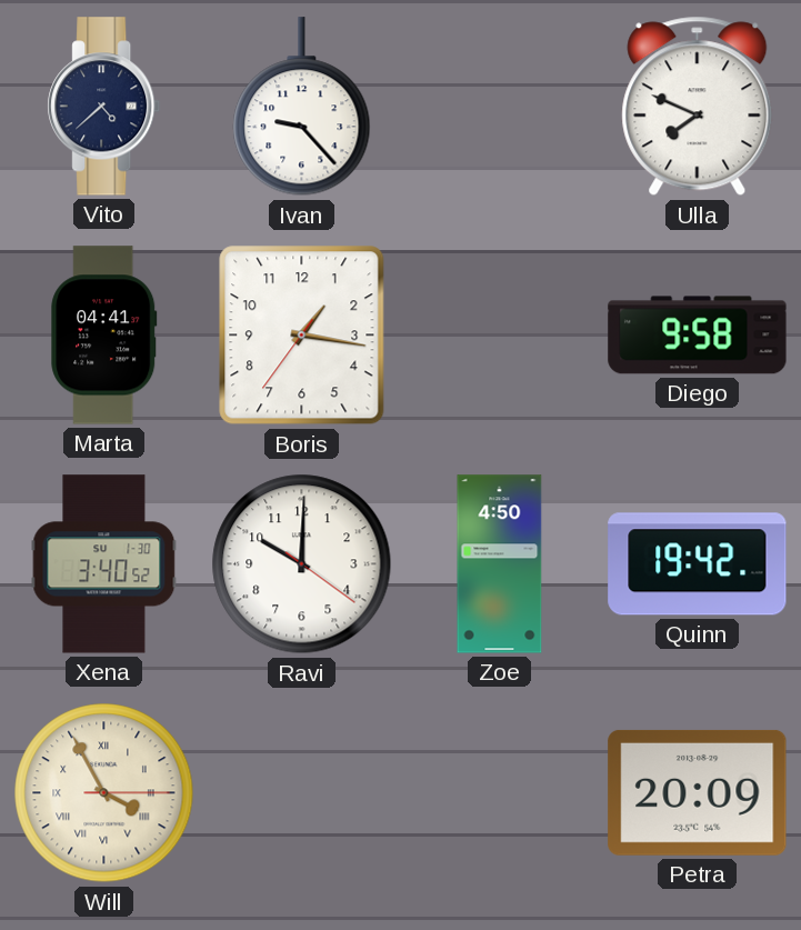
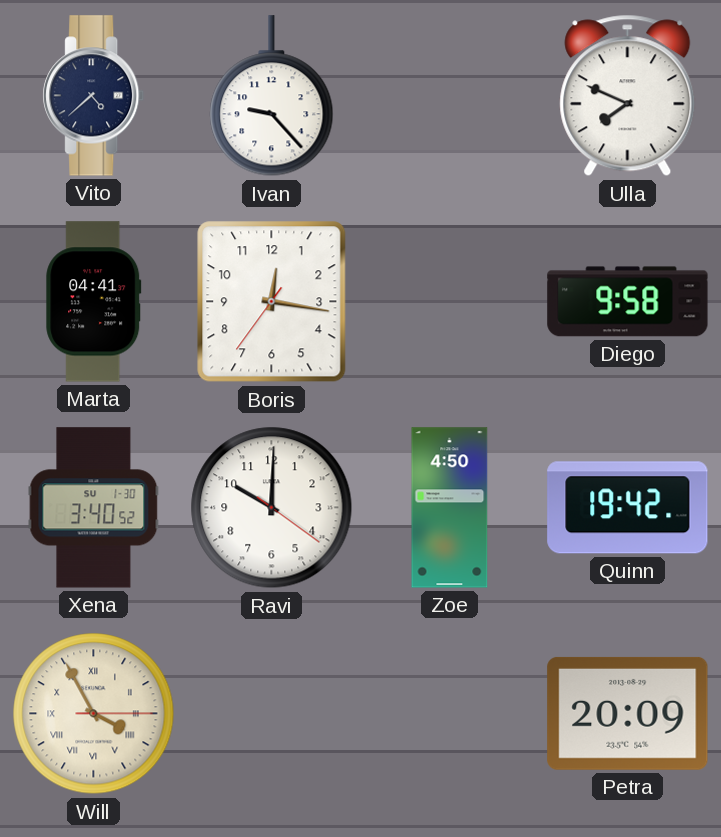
Boris: 1:16 -> 12:16
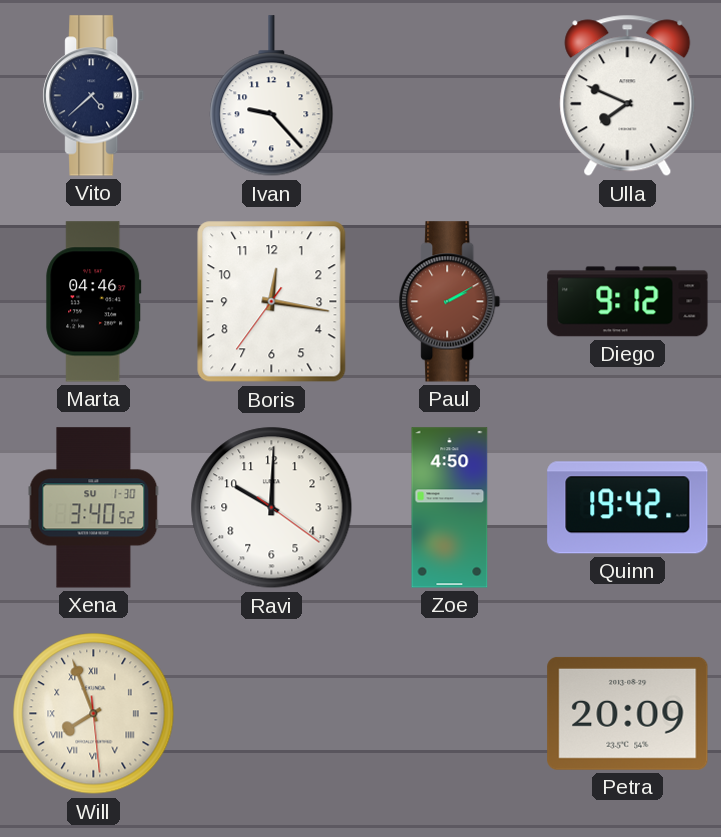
Marta: 04:41 -> 04:46
Paul: none -> 2:10
Diego: 9:58 -> 9:12
Will: 3:55 -> 7:56
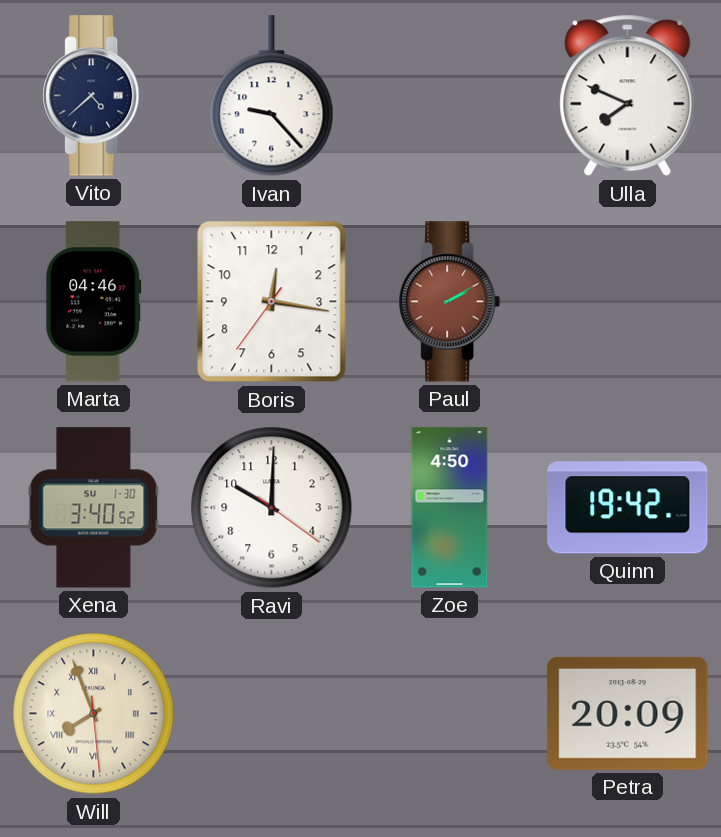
Diego: 9:12 -> none
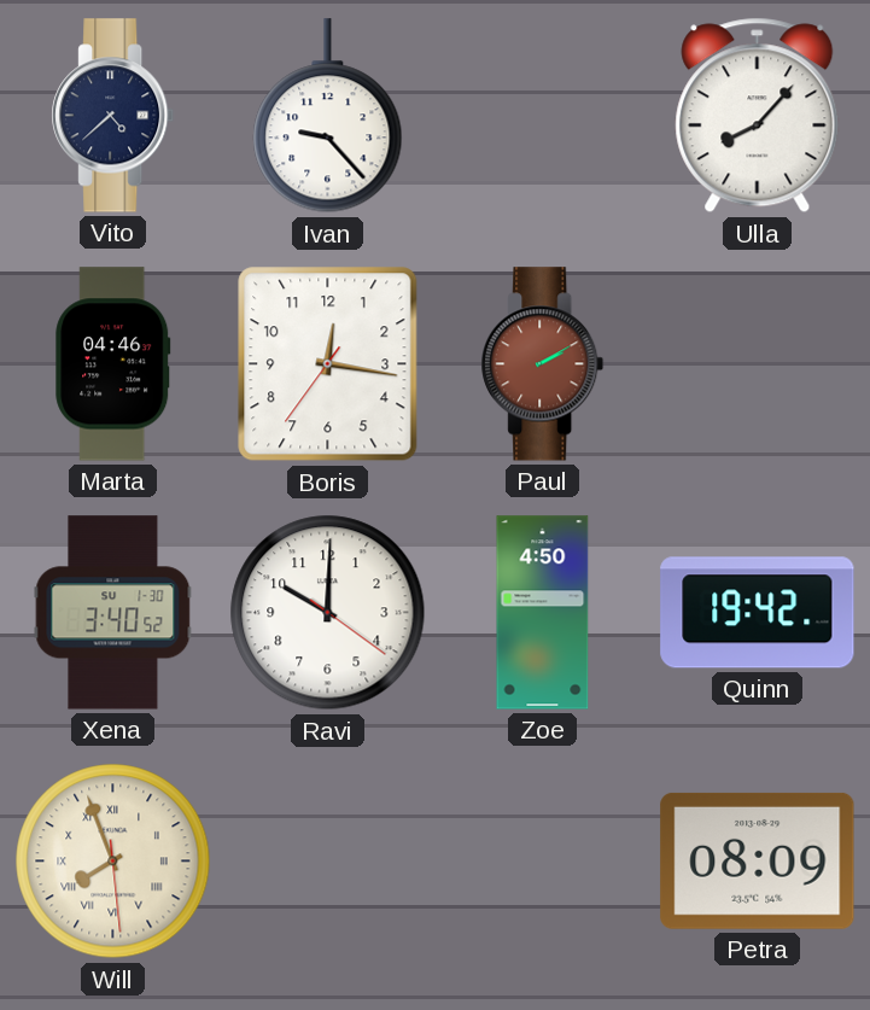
Ulla: 7:49 -> 8:07
Petra: 20:09 -> 08:09
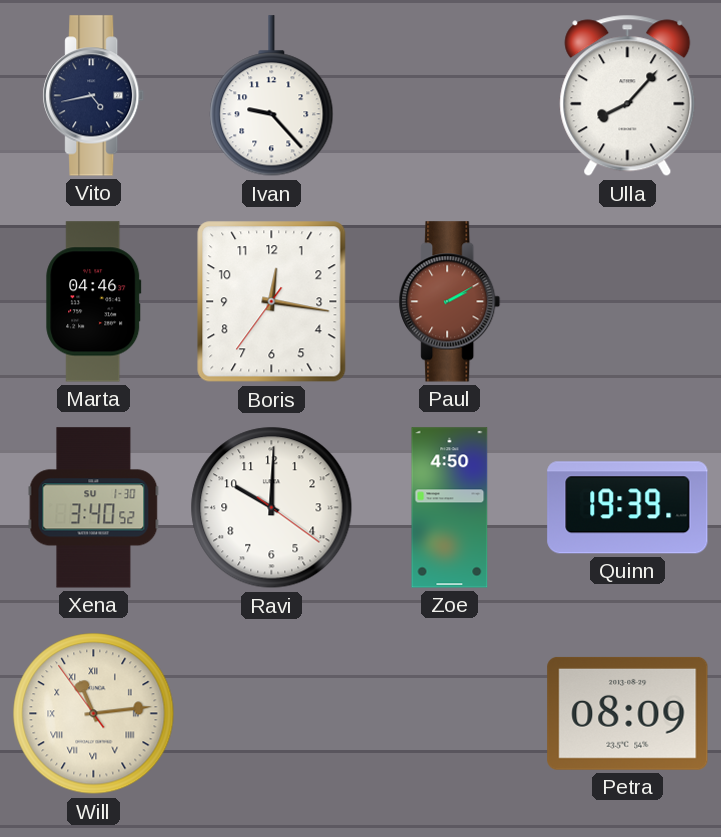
Vito: 4:38 -> 4:43
Quinn: 19:42 -> 19:39
Will: 7:56 -> 11:13
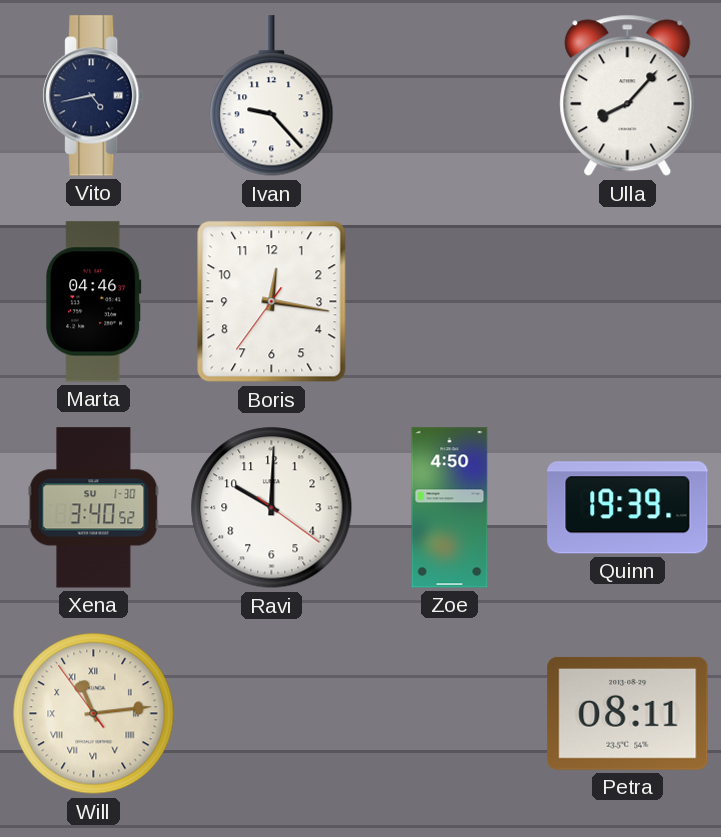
Paul: 2:10 -> none
Petra: 08:09 -> 08:11
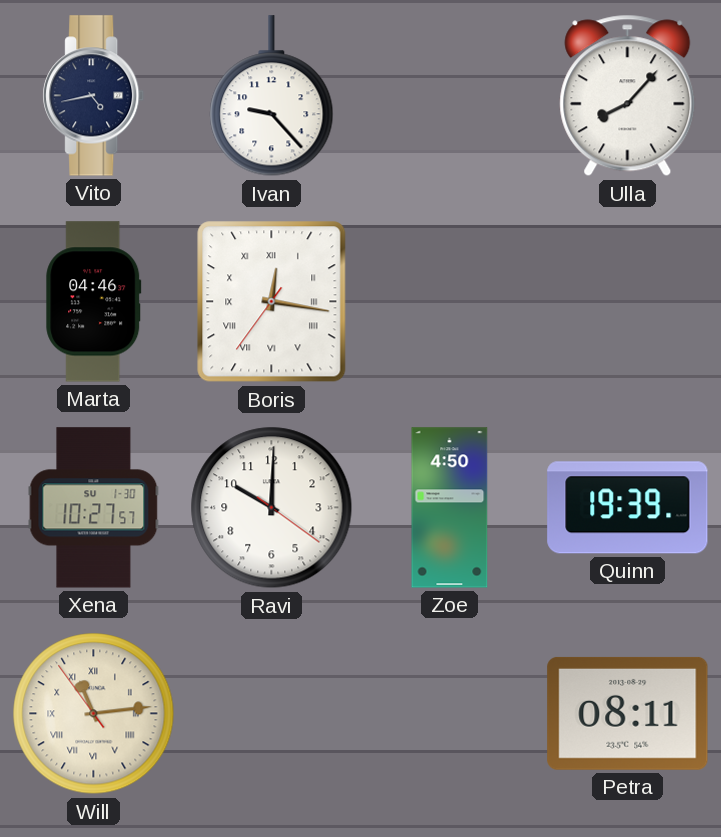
Boris numerals: Arabic -> Roman
Xena: 3:40 -> 10:27
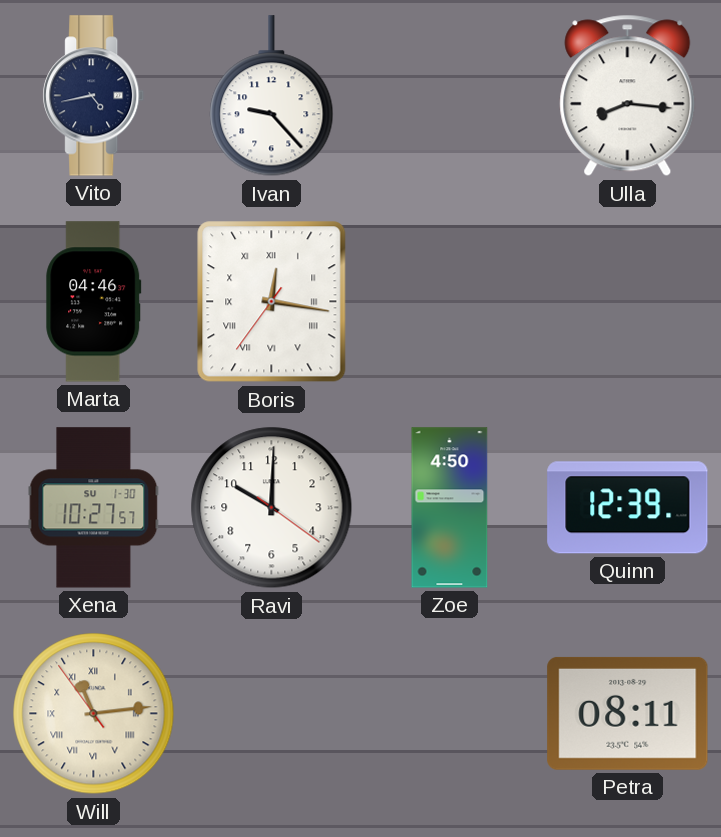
Ulla: 8:07 -> 8:16
Quinn: 19:39 -> 12:39
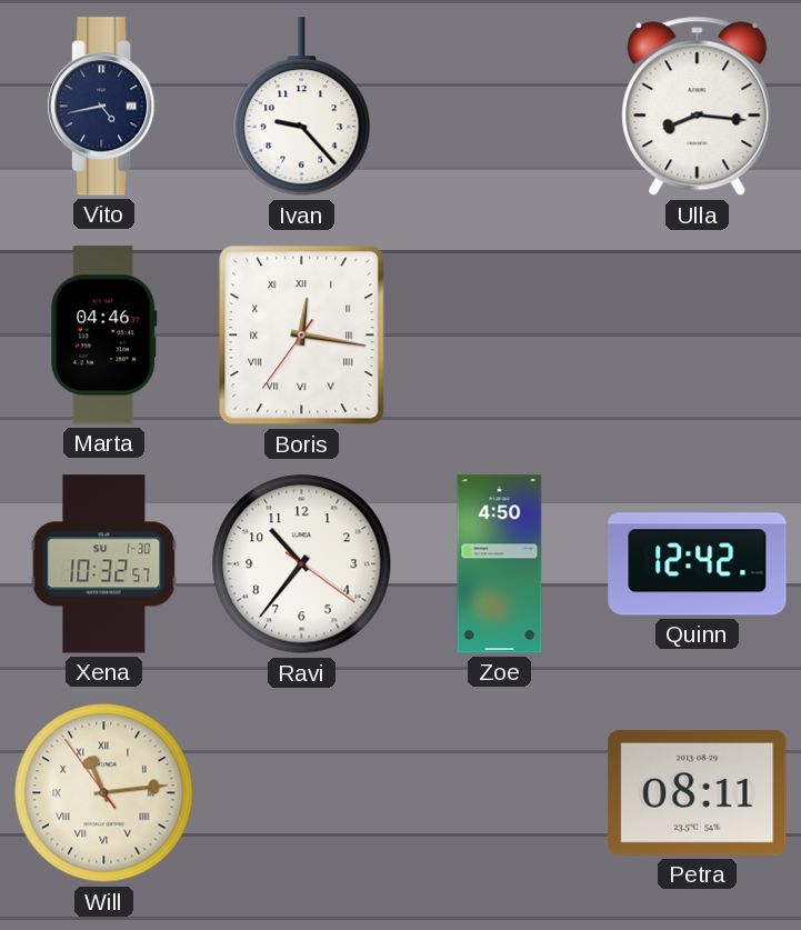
Xena: 10:27 -> 10:32
Ravi: 10:00 -> 10:36
Quinn: 12:39 -> 12:42
